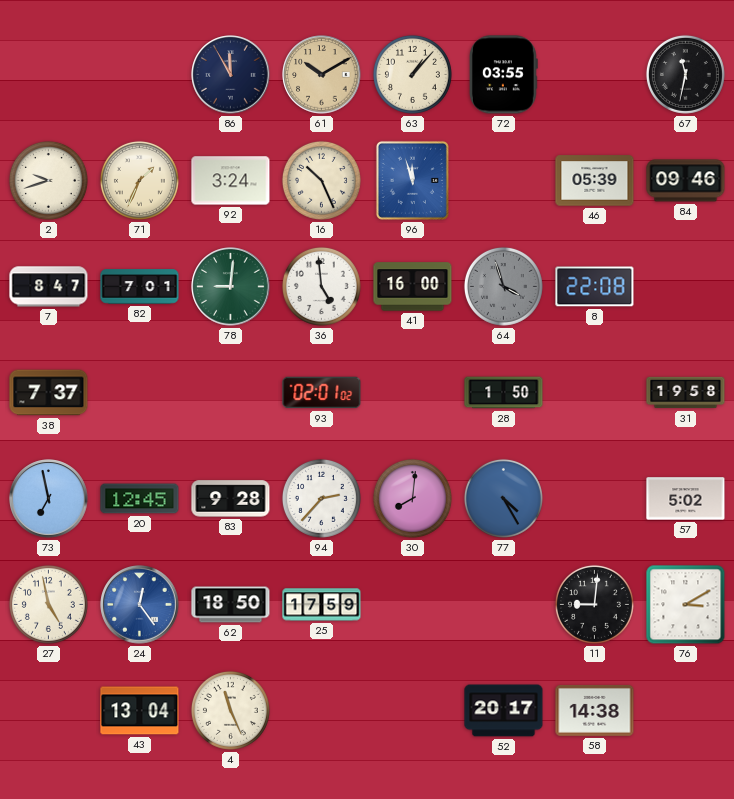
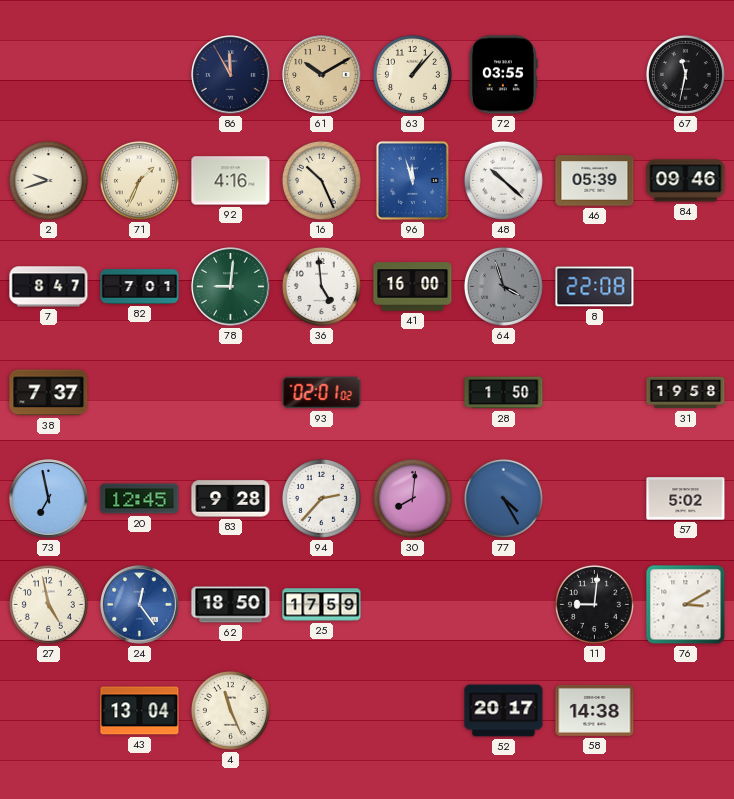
92: 3:24 -> 4:16
48: none -> 10:22
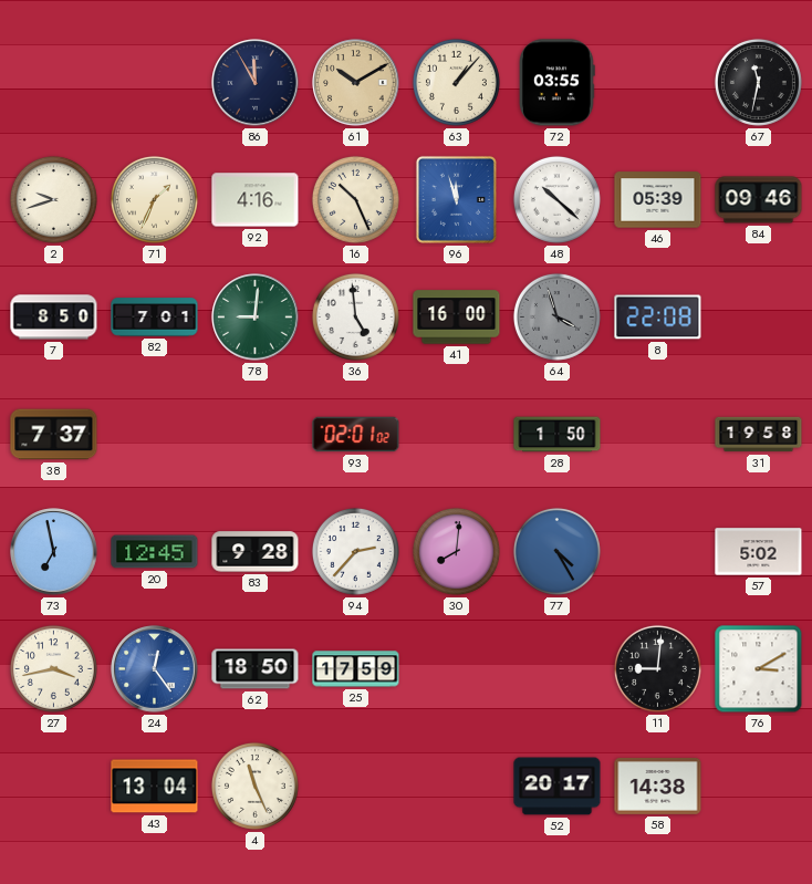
7: 8:47 -> 8:50
27: 4:58 -> 3:43
